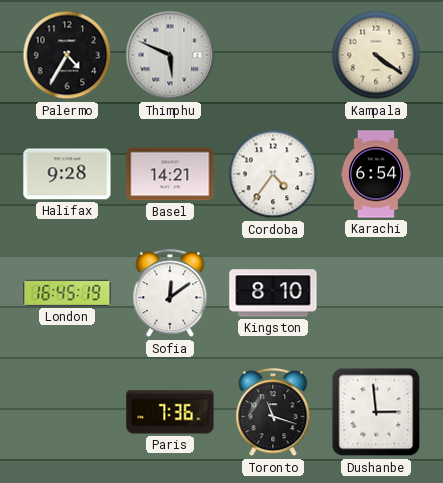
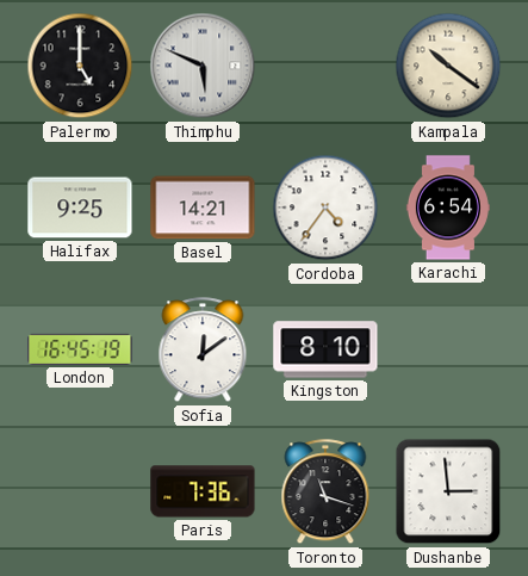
Palermo: 4:35 -> 5:00
Kampala: 4:21 -> 10:21
Halifax: 9:28 -> 9:25
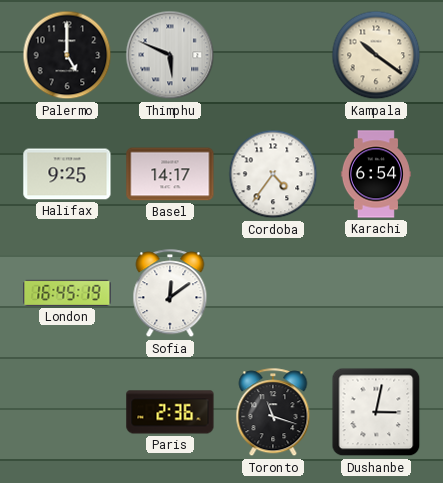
Basel: 14:21 -> 14:17
Kingston: 8:10 -> none
Paris: 7:36 -> 2:36
Dushanbe: 2:59 -> 3:02
